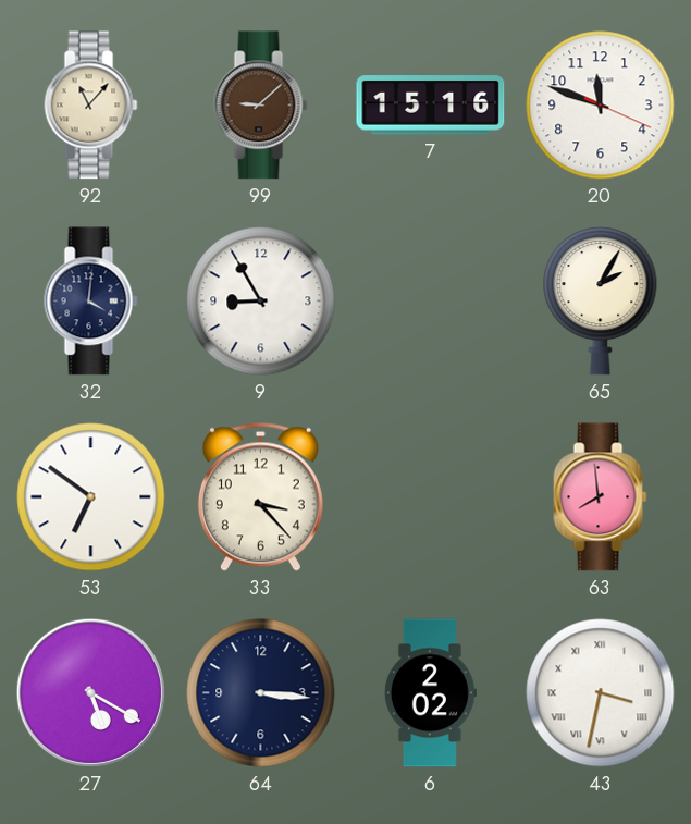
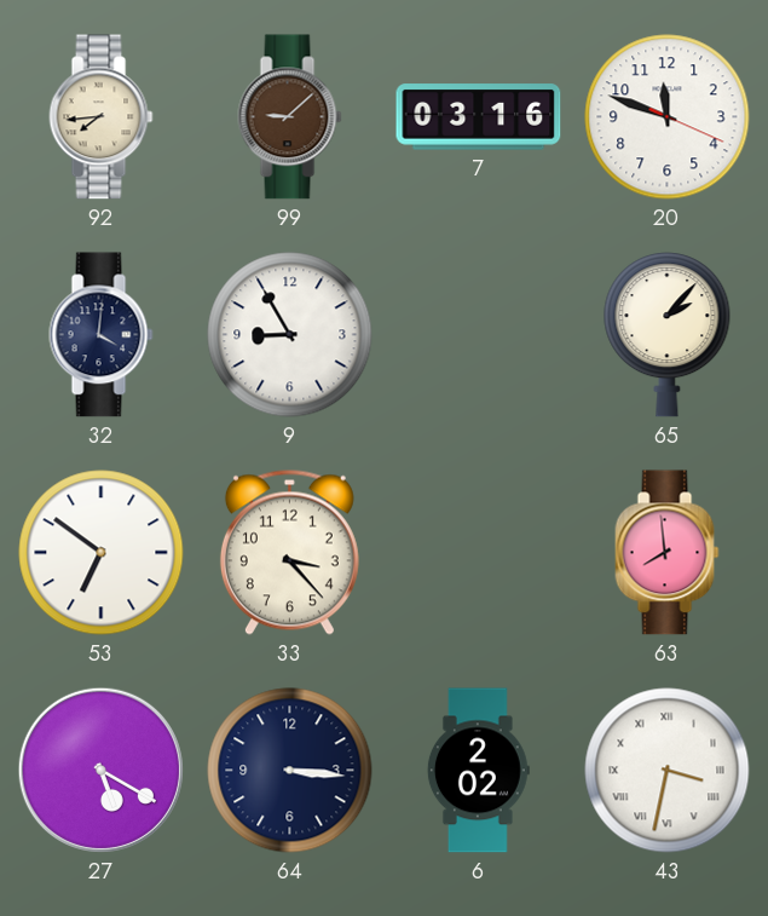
92: 11:07 -> 7:44
7: 15:16 -> 03:16
65: 2:05 -> 2:07
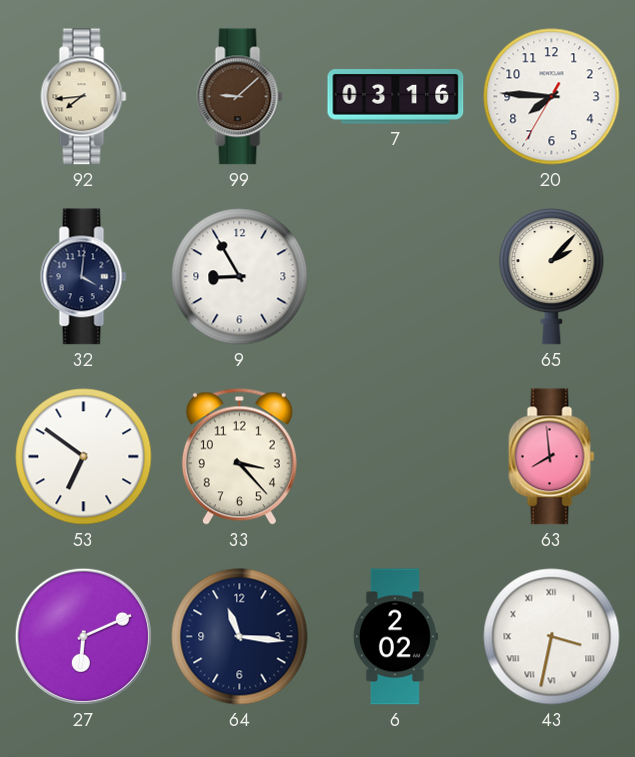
20: 11:48 -> 7:45
27: 5:20 -> 6:11
64: 3:16 -> 11:16
